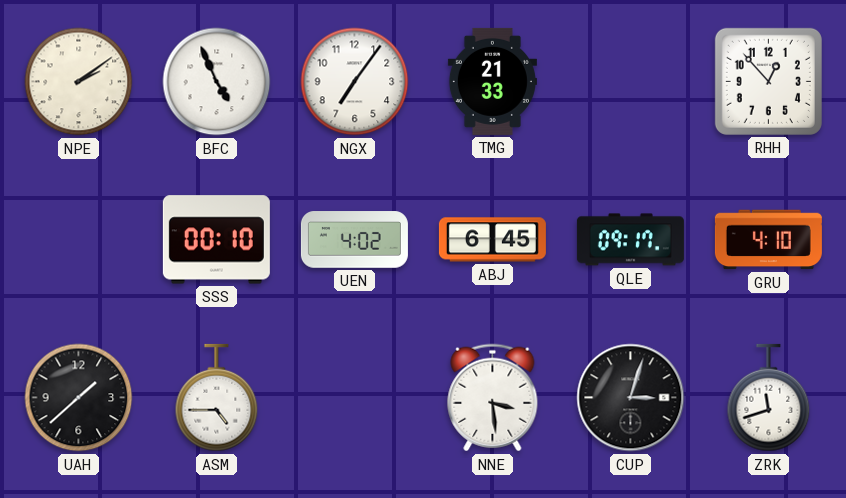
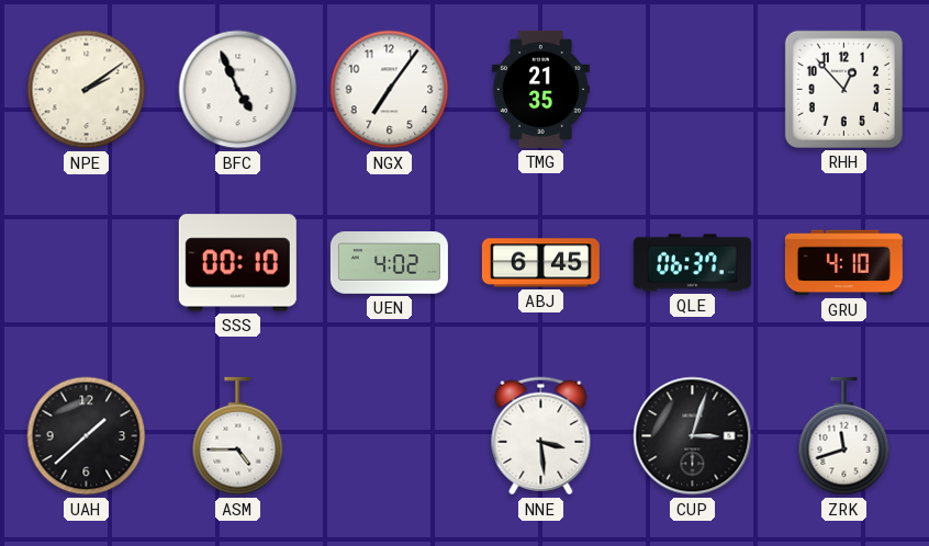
TMG: 21:33 -> 21:35
QLE: 09:17 -> 06:37
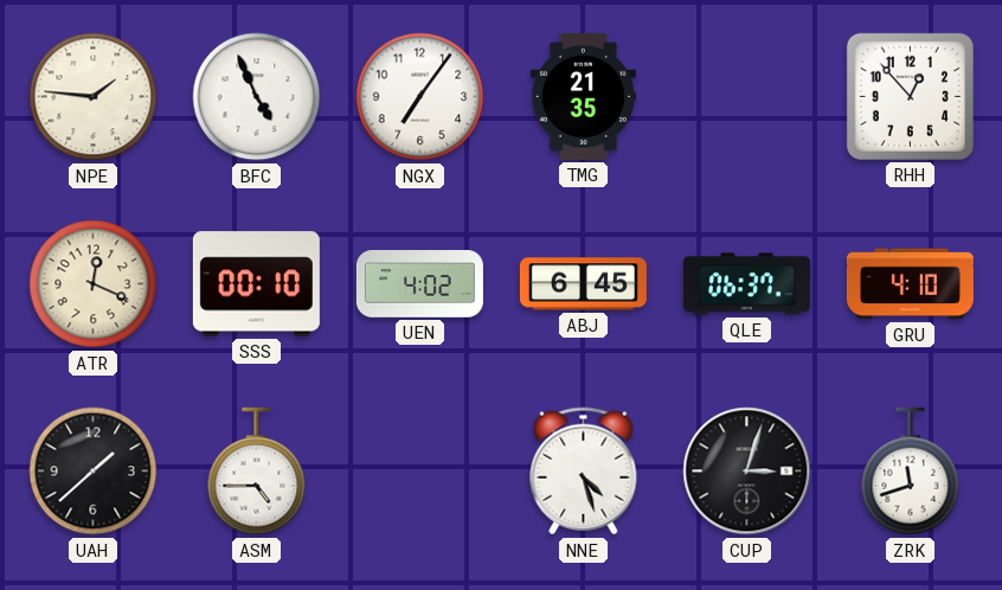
NPE: 2:09 -> 1:46
ATR: none -> 12:19
NNE: 3:29 -> 4:27
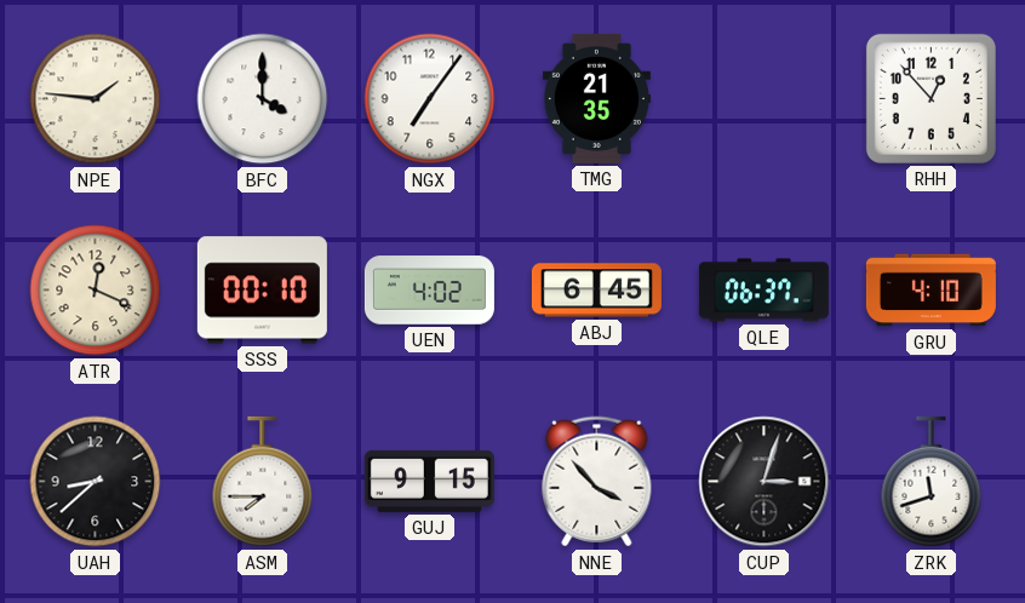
BFC: 4:56 -> 4:00
UAH: 1:38 -> 8:38
ASM: 4:45 -> 7:45
GUJ: none -> 9:15
NNE: 4:27 -> 3:53
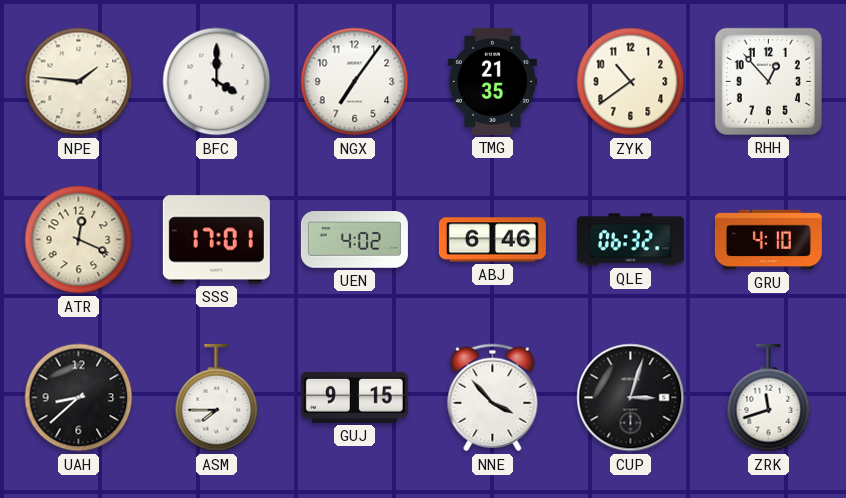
ZYK: none -> 10:39
SSS: 00:10 -> 17:01
ABJ: 6:45 -> 6:46
QLE: 06:37 -> 06:32
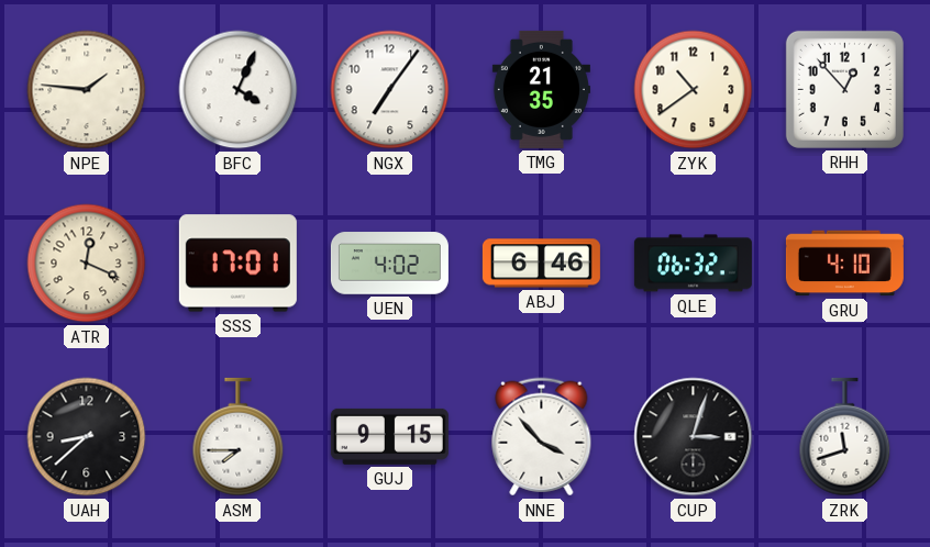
BFC: 4:00 -> 4:04
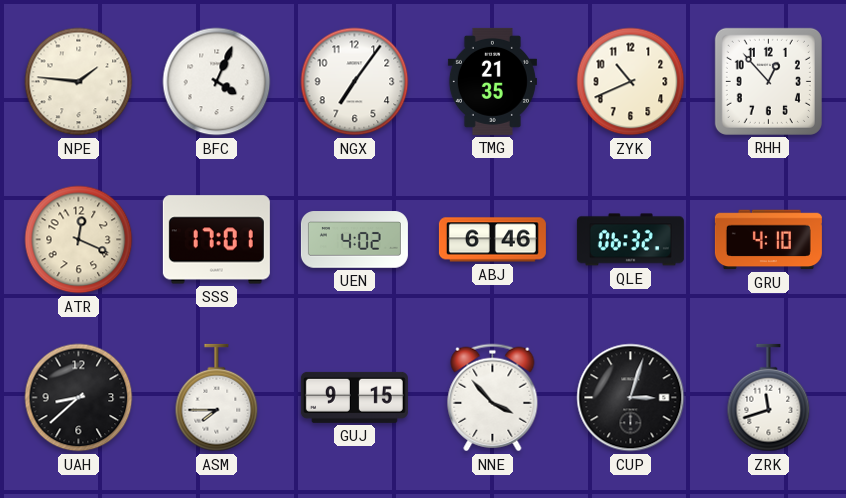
ZYK: 10:39 -> 10:41
